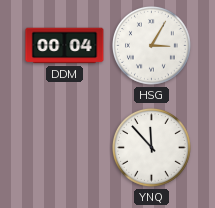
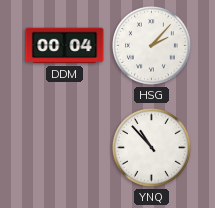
HSG: 3:05 -> 2:07
YNQ: 11:53 -> 10:53
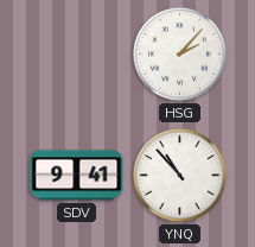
DDM: 00:04 -> none
SDV: none -> 9:41
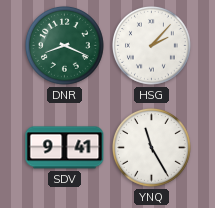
DNR: none -> 8:19
YNQ: 10:53 -> 11:25
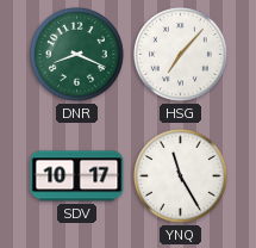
HSG: 2:07 -> 7:07
SDV: 9:41 -> 10:17
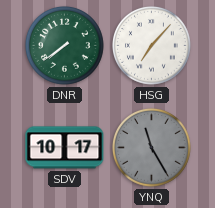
DNR: 8:19 -> 7:39
YNQ dial: white -> grey
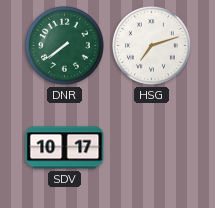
HSG: 7:07 -> 7:12
YNQ: 11:25 -> none
